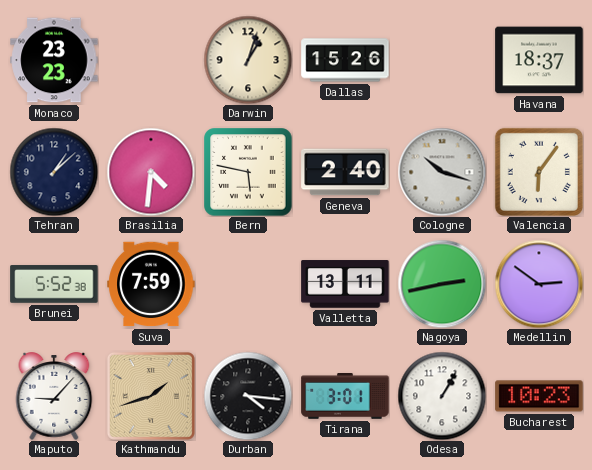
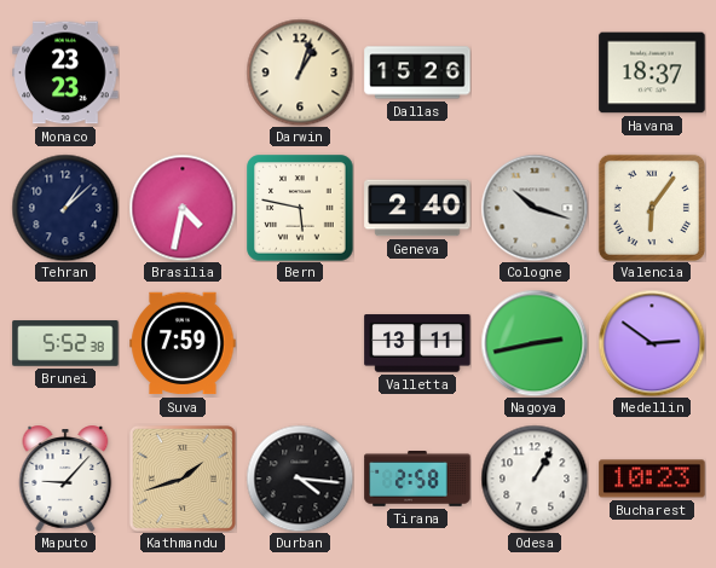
Brasilia: 4:31 -> 4:32
Tirana: 3:01 -> 2:58
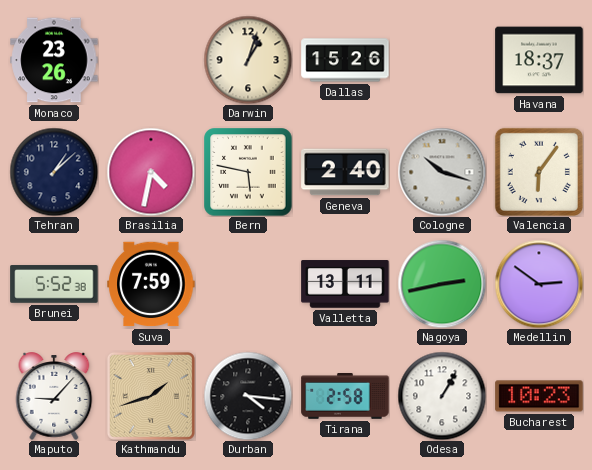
Monaco: 23:23 -> 23:26
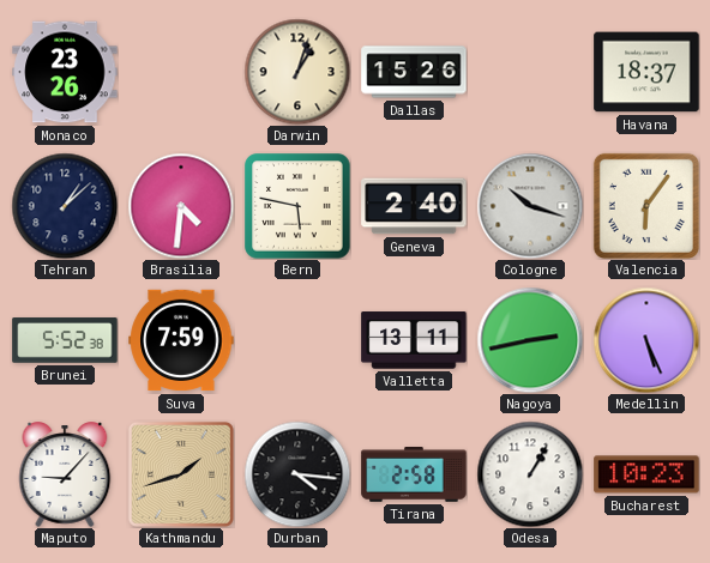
Brasilia: 4:32 -> 4:31
Medellin: 2:51 -> 5:26
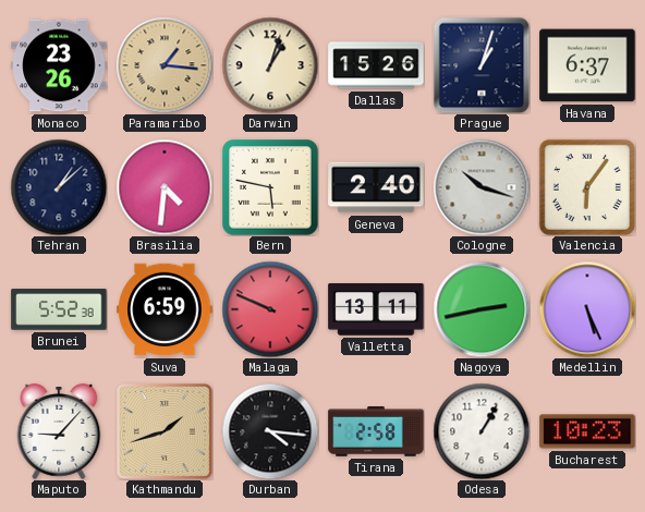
Paramaribo: none -> 1:16
Prague: none -> 1:03
Havana: 18:37 -> 6:37
Suva: 7:59 -> 6:59
Malaga: none -> 9:49
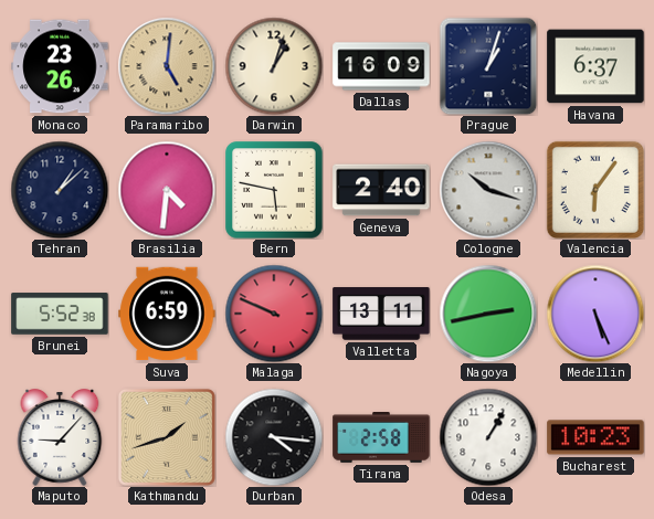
Paramaribo: 1:16 -> 5:01
Dallas: 15:26 -> 16:09
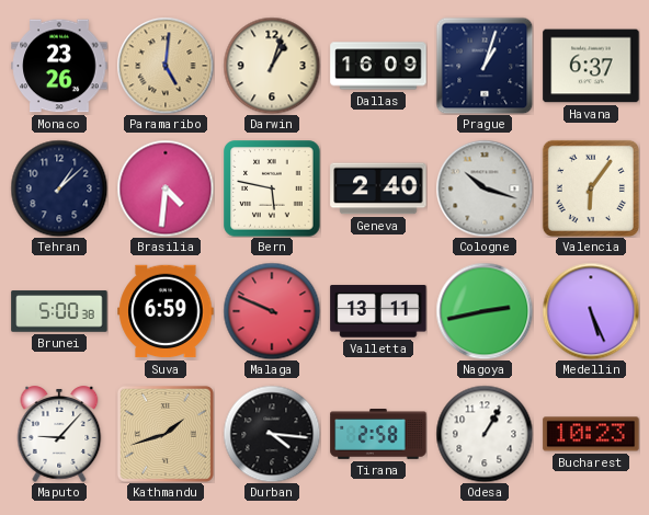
Brunei: 5:52 -> 5:00
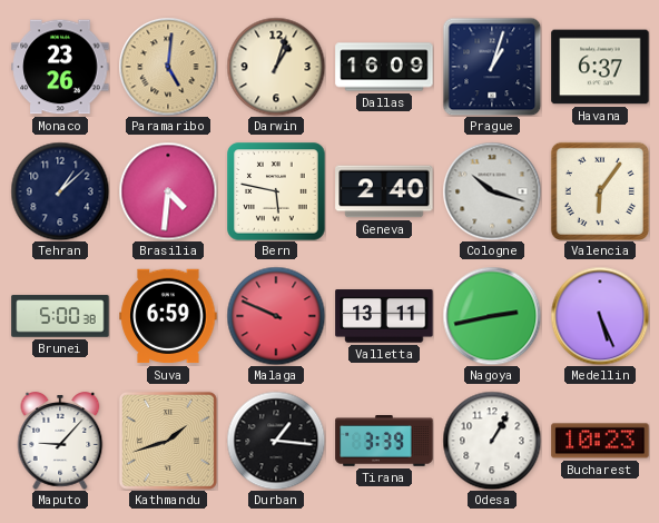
Durban: 4:16 -> 1:16
Tirana: 2:58 -> 3:39
